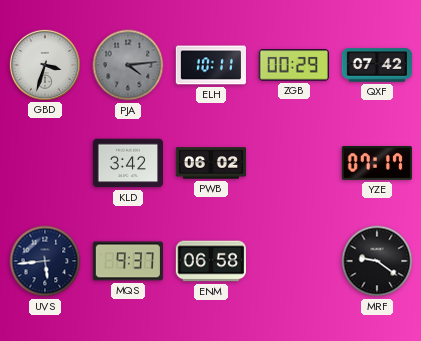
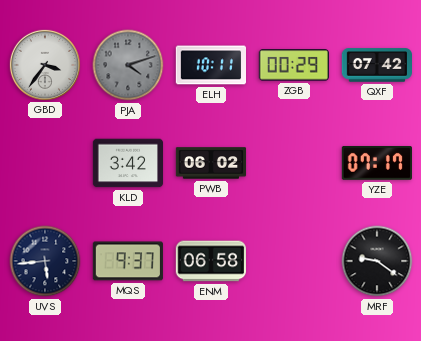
GBD: 3:33 -> 3:36
PJA: 4:14 -> 4:12
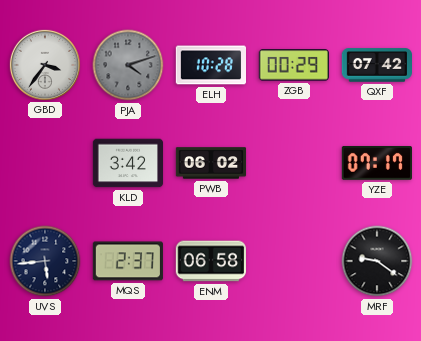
ELH: 10:11 -> 10:28
MQS: 9:37 -> 2:37
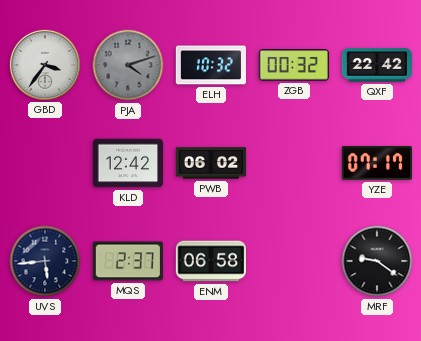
ELH: 10:28 -> 10:32
ZGB: 00:29 -> 00:32
QXF: 07:42 -> 22:42
KLD: 3:42 -> 12:42
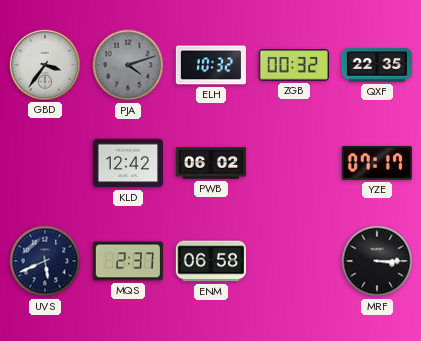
QXF: 22:42 -> 22:35
UVS: 5:44 -> 5:41
MRF: 9:21 -> 3:15
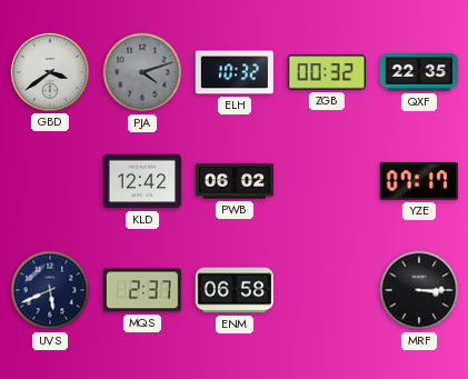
GBD: 3:36 -> 3:39
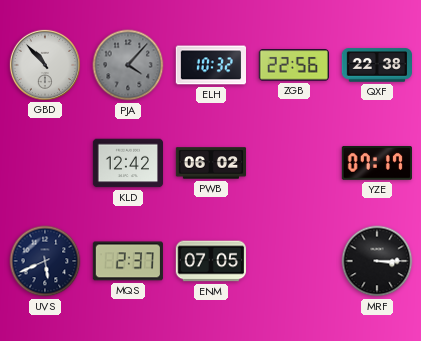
GBD: 3:39 -> 10:53
PJA: 4:12 -> 4:07
ZGB: 00:32 -> 22:56
QXF: 22:35 -> 22:38
ENM: 06:58 -> 07:05
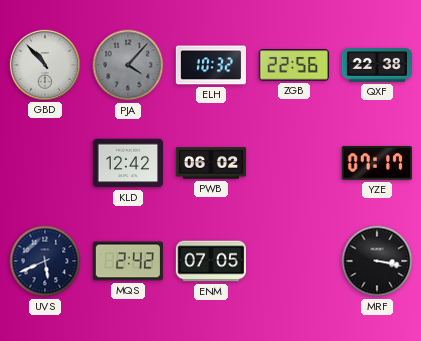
MQS: 2:37 -> 2:42
MRF: 3:15 -> 3:17
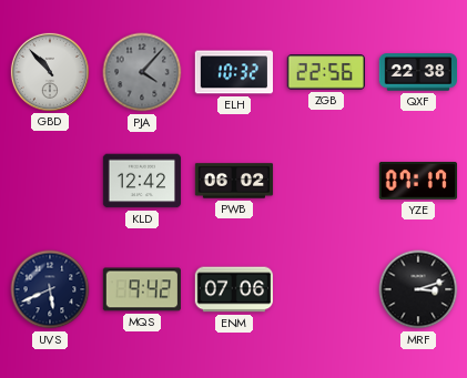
MQS: 2:42 -> 9:42
ENM: 07:05 -> 07:06
MRF: 3:17 -> 3:12
